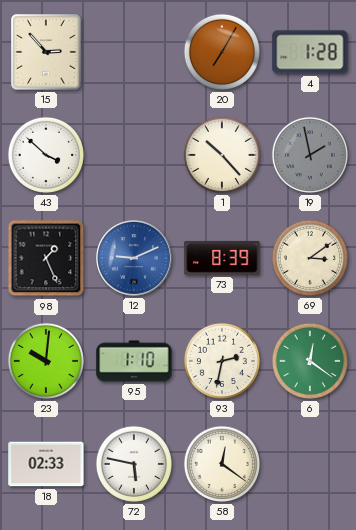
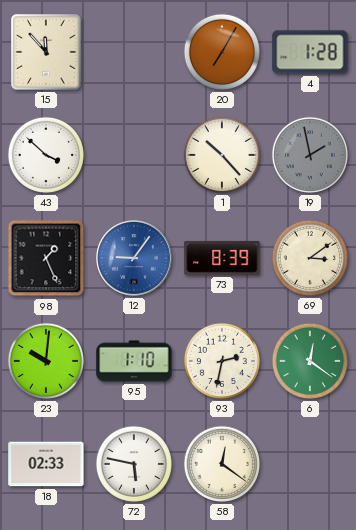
15: 2:53 -> 11:53
12: 9:11 -> 9:06
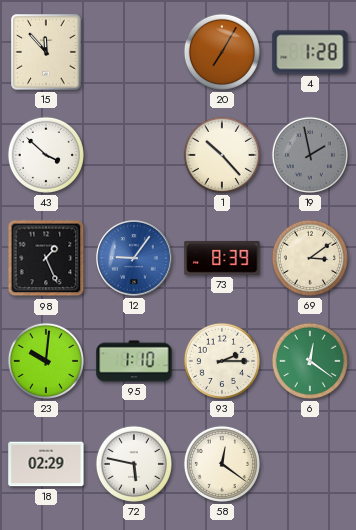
93: 2:32 -> 2:15
18: 02:33 -> 02:29
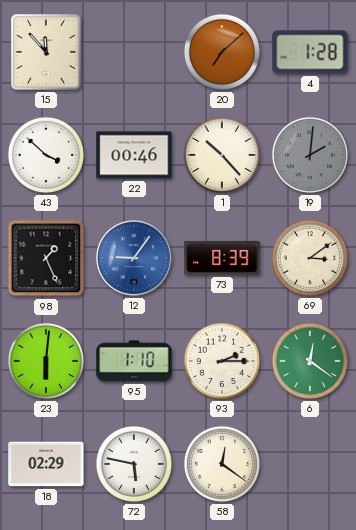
20: 7:05 -> 7:08
22: none -> 00:46
19: 1:58 -> 2:01
23: 10:01 -> 6:01
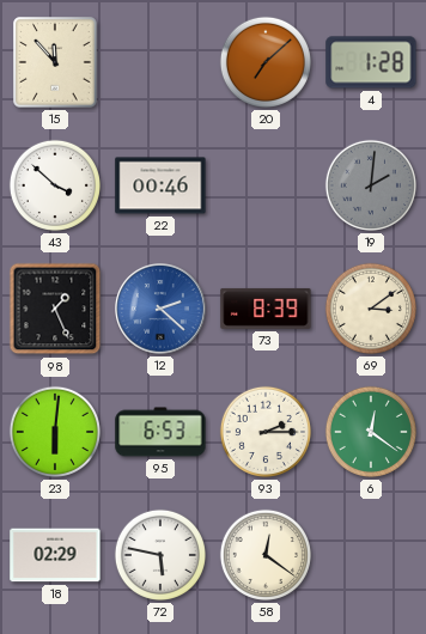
1: 10:23 -> none
12: 9:06 -> 2:22
95: 1:10 -> 6:53
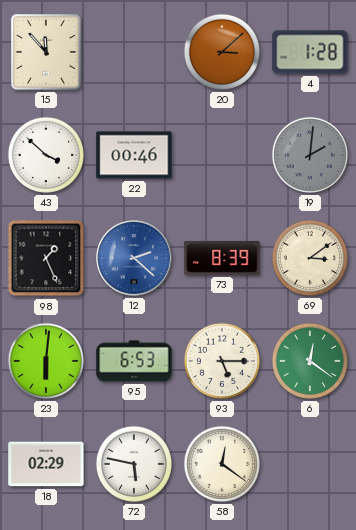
20: 7:08 -> 3:08
93: 2:15 -> 5:15
